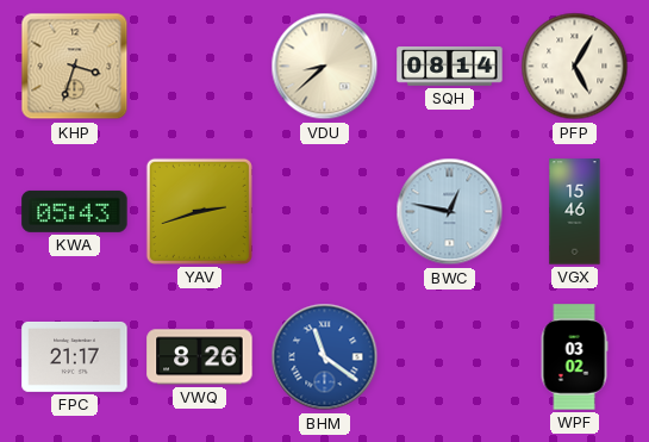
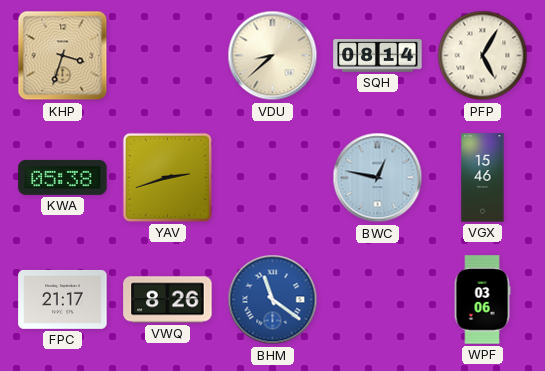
KWA: 05:43 -> 05:38
WPF: 03:02 -> 03:06
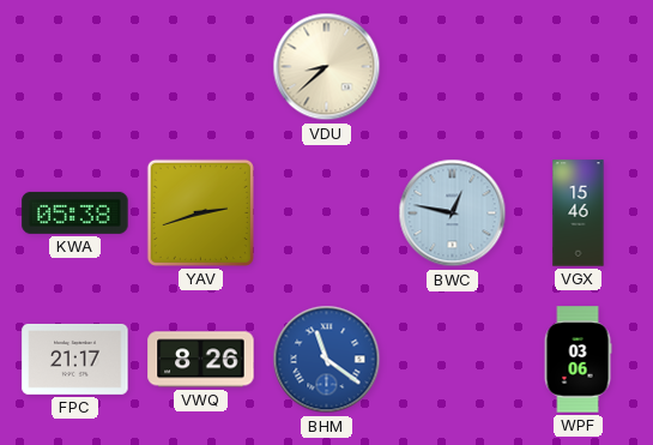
KHP: 3:33 -> none
SQH: 08:14 -> none
PFP: 5:05 -> none
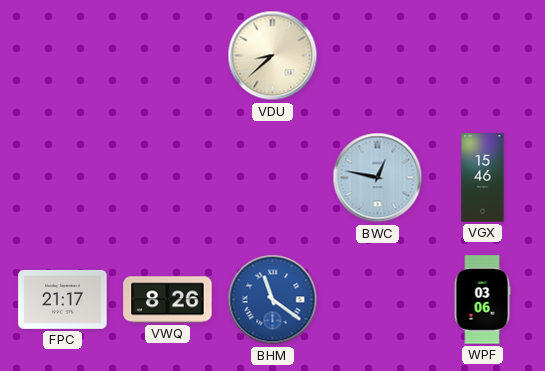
KWA: 05:38 -> none
YAV: 2:42 -> none
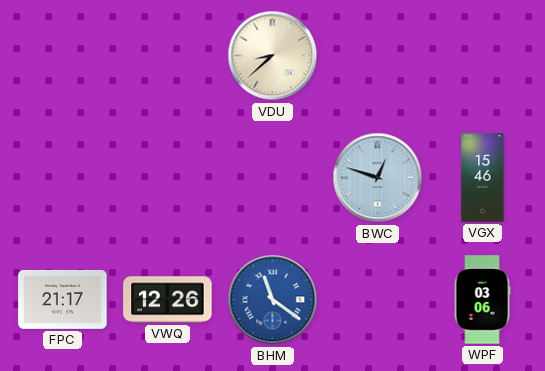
BWC: 12:47 -> 12:48
VWQ: 8:26 -> 12:26
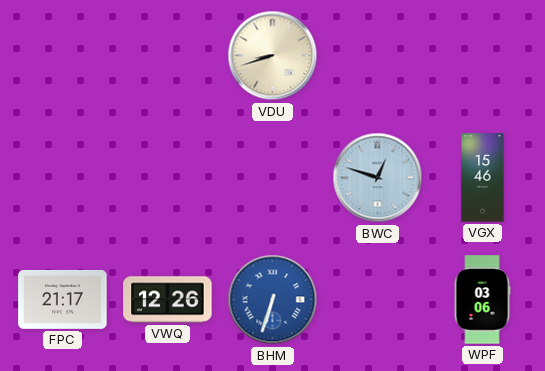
VDU: 8:38 -> 8:42
BHM: 11:21 -> 6:33
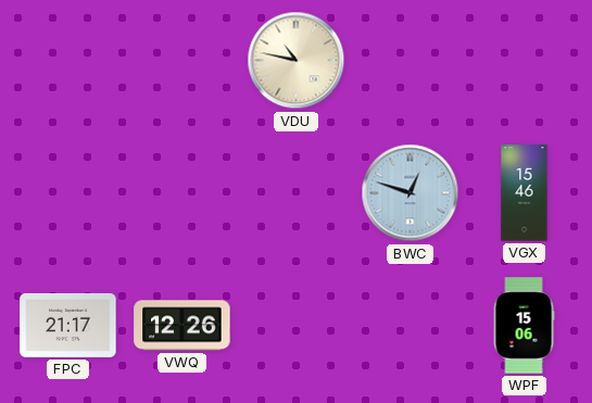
VDU: 8:42 -> 10:47
BHM: 6:33 -> none
WPF: 03:06 -> 15:06
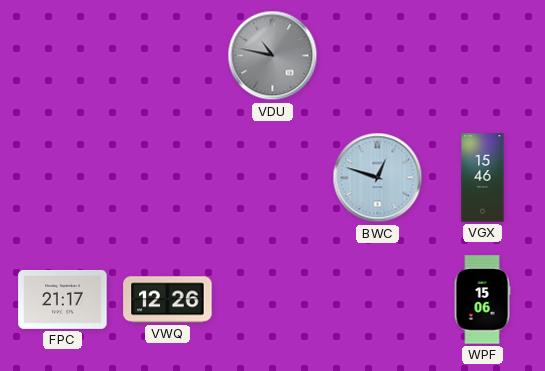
VDU dial: cream -> grey
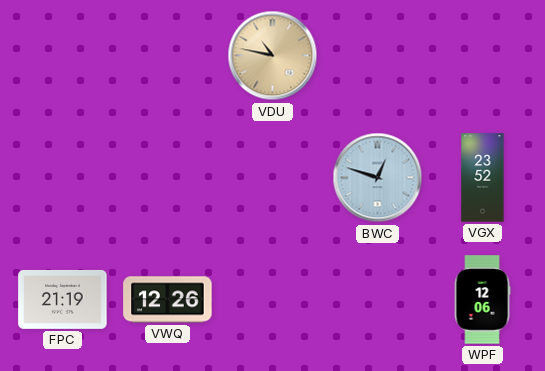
VDU dial: grey -> champagne
VGX: 15:46 -> 23:52
FPC: 21:17 -> 21:19
WPF: 15:06 -> 12:06
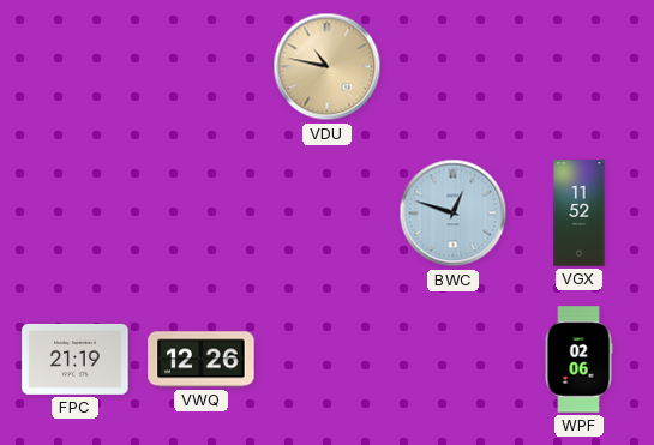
VGX: 23:52 -> 11:52
WPF: 12:06 -> 02:06
